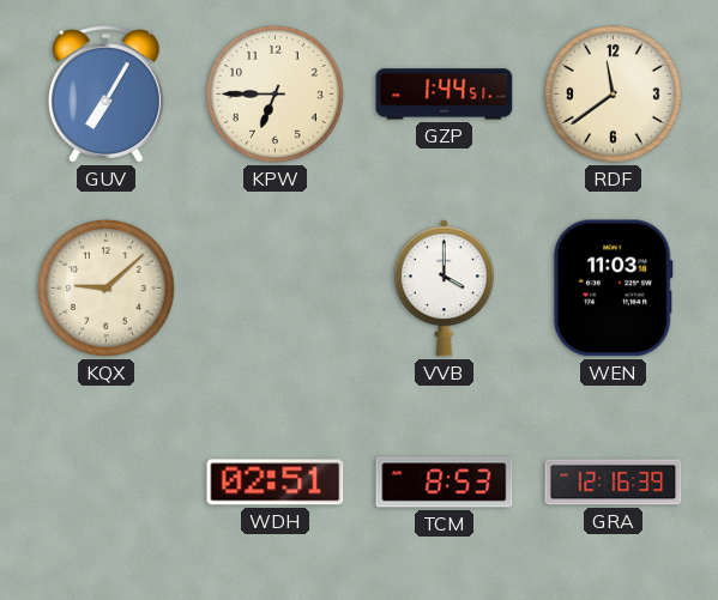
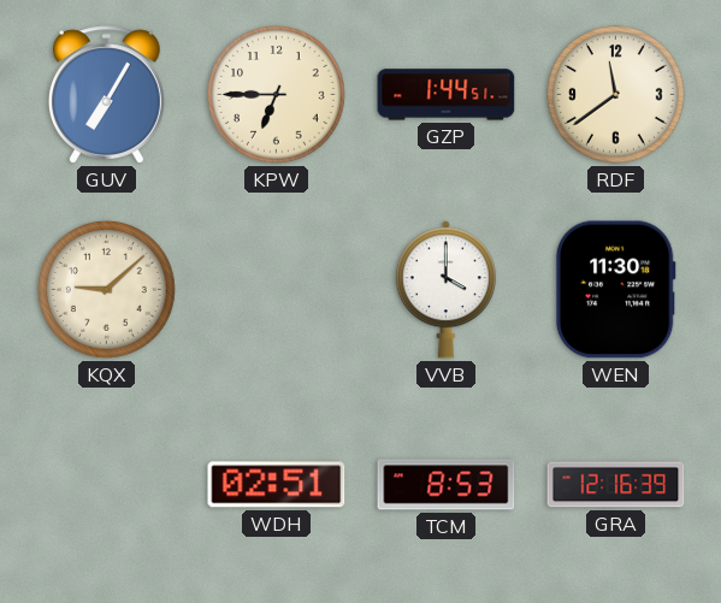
WEN: 11:03 -> 11:30
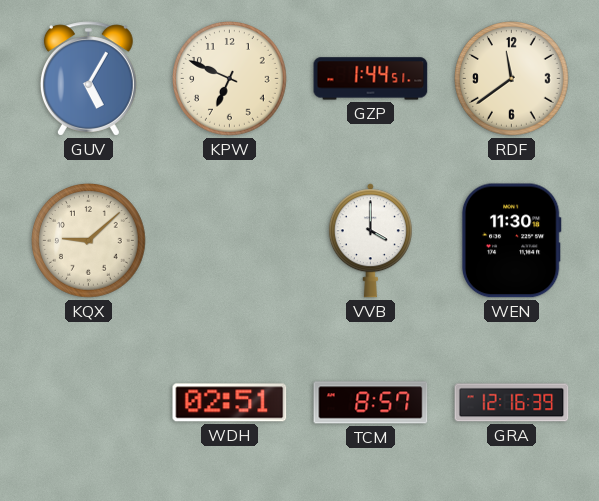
GUV: 7:05 -> 5:05
KPW: 6:45 -> 6:49
TCM: 8:53 -> 8:57
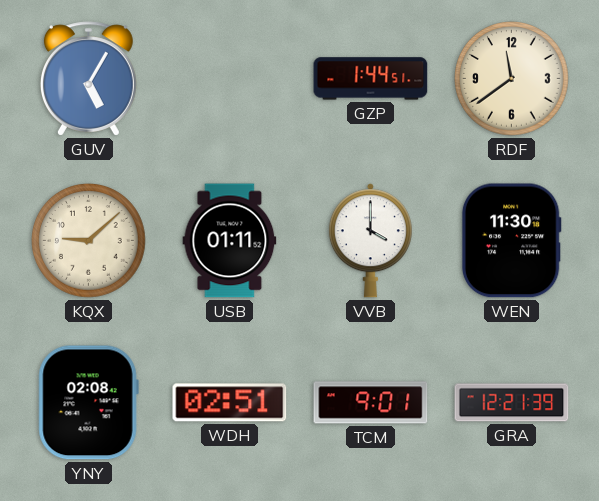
KPW: 6:49 -> none
USB: none -> 01:11
YNY: none -> 02:08
TCM: 8:57 -> 9:01
GRA: 12:16 -> 12:21
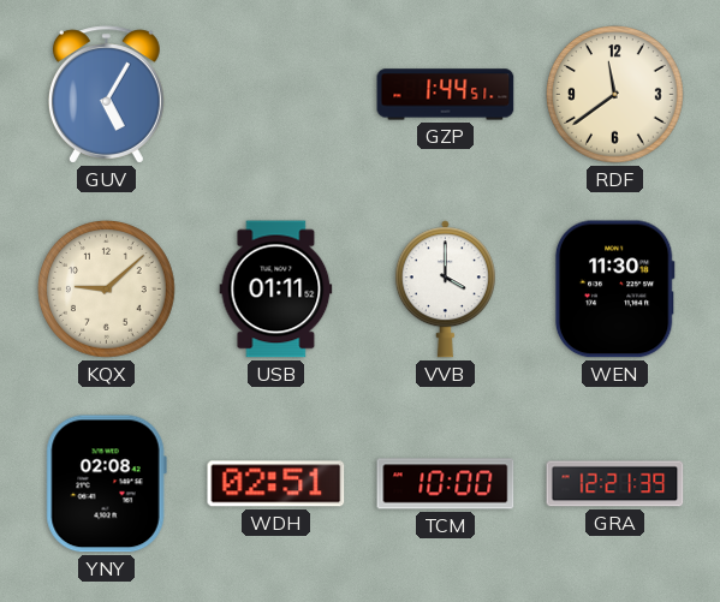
TCM: 9:01 -> 10:00
